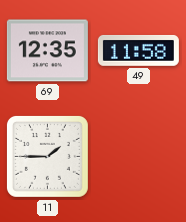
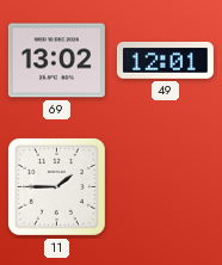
69: 12:35 -> 13:02
49: 11:58 -> 12:01
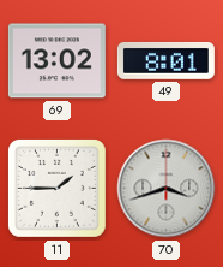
49: 12:01 -> 8:01
70: none -> 3:42
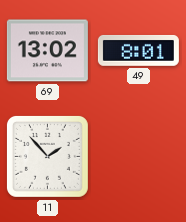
11: 1:45 -> 1:53
70: 3:42 -> none
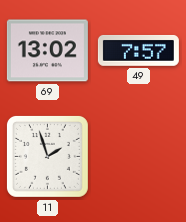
49: 8:01 -> 7:57
11: 1:53 -> 1:57
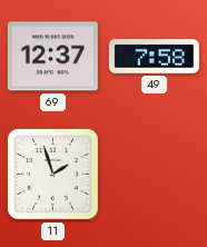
69: 13:02 -> 12:37
49: 7:57 -> 7:58
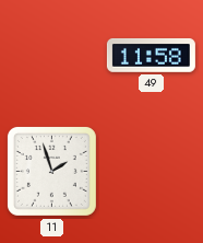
69: 12:37 -> none
49: 7:58 -> 11:58
